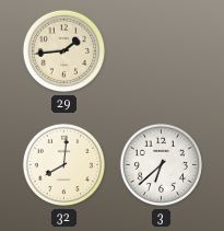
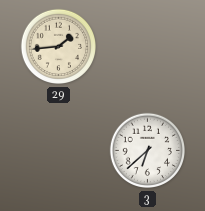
32: 8:01 -> none
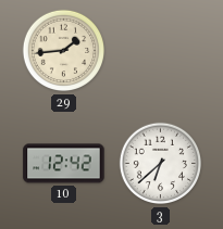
10: none -> 12:42
